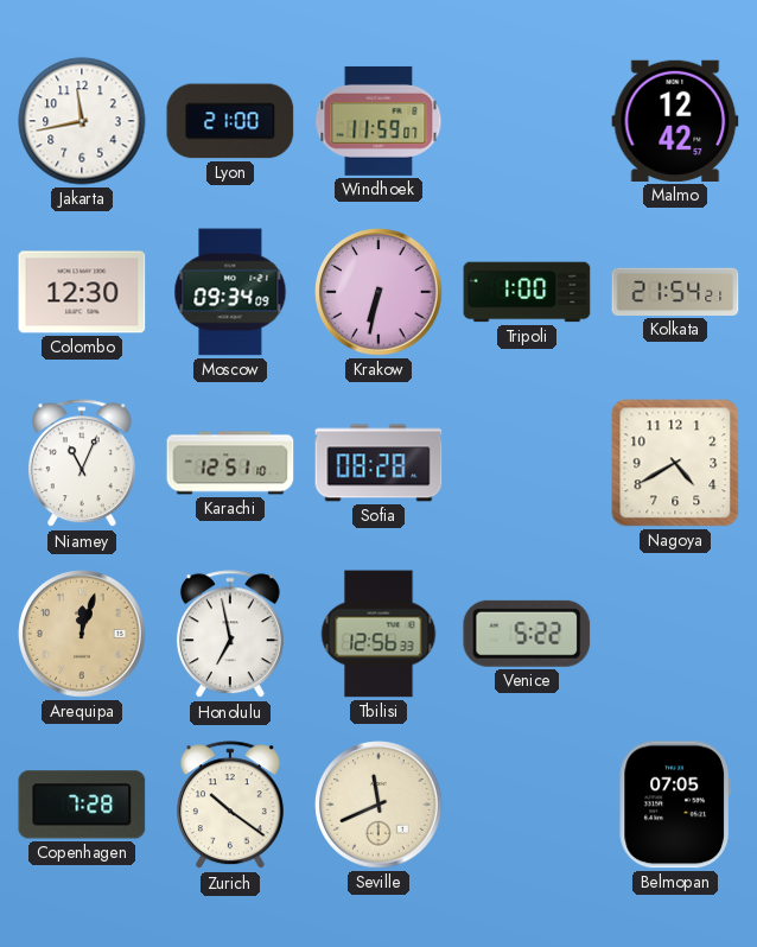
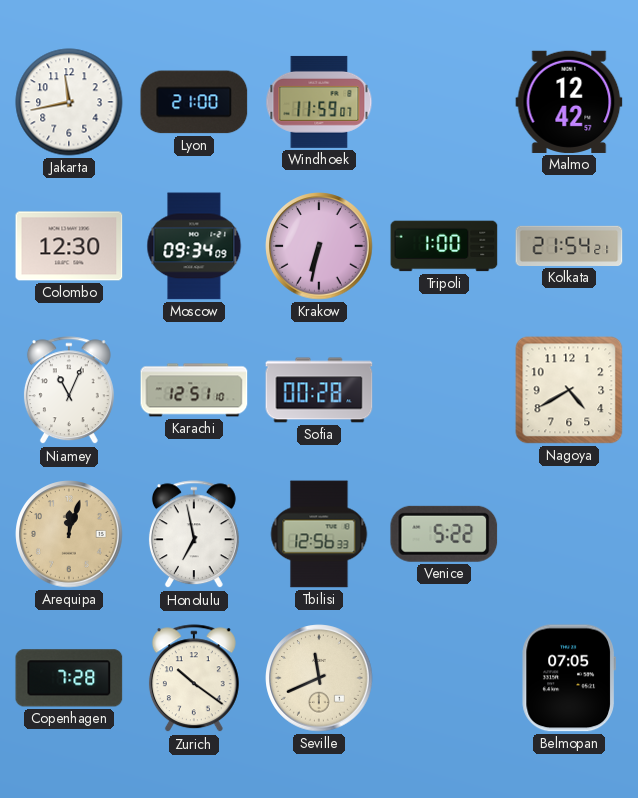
Sofia: 08:28 -> 00:28
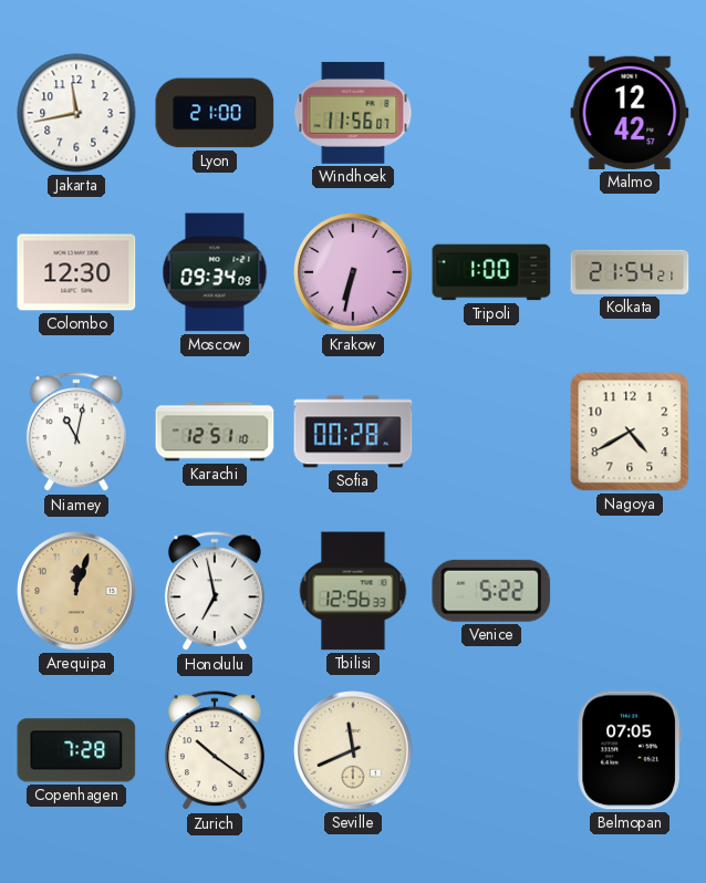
Windhoek: 11:59 -> 11:56
Niamey: 11:04 -> 11:02
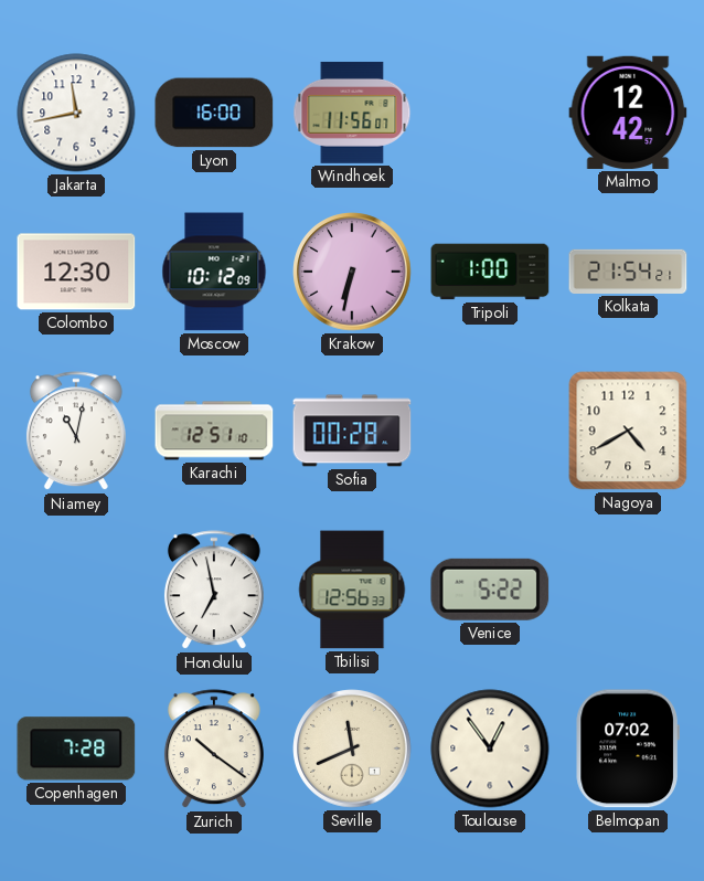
Lyon: 21:00 -> 16:00
Moscow: 09:34 -> 10:12
Arequipa: 12:03 -> none
Toulouse: none -> 12:54
Belmopan: 07:05 -> 07:02
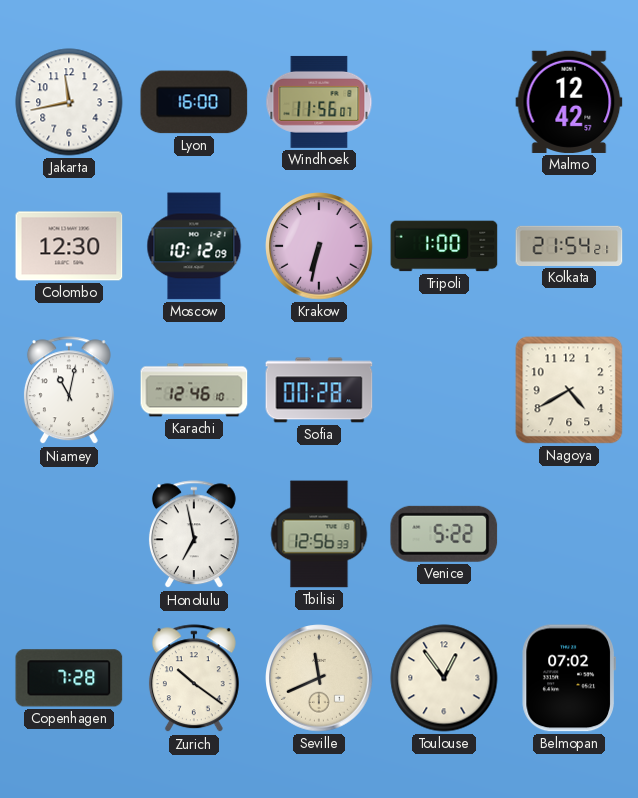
Karachi: 12:51 -> 12:46
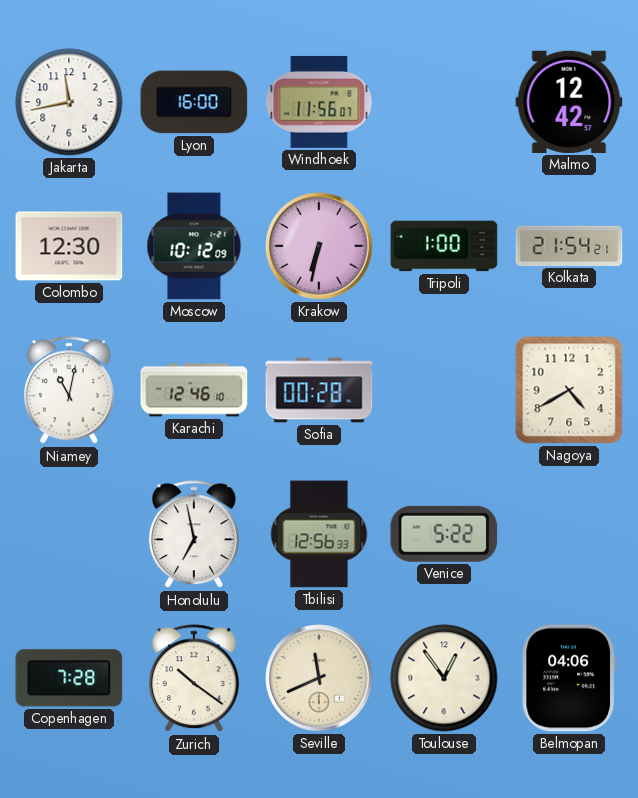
Belmopan: 07:02 -> 04:06
